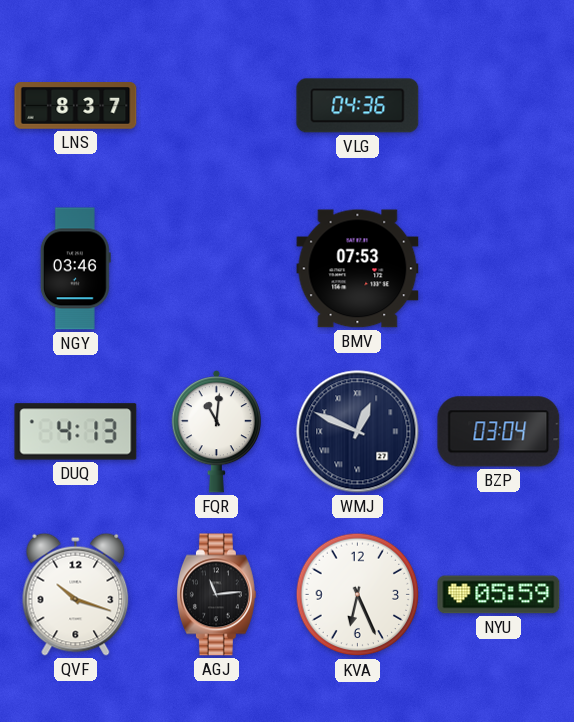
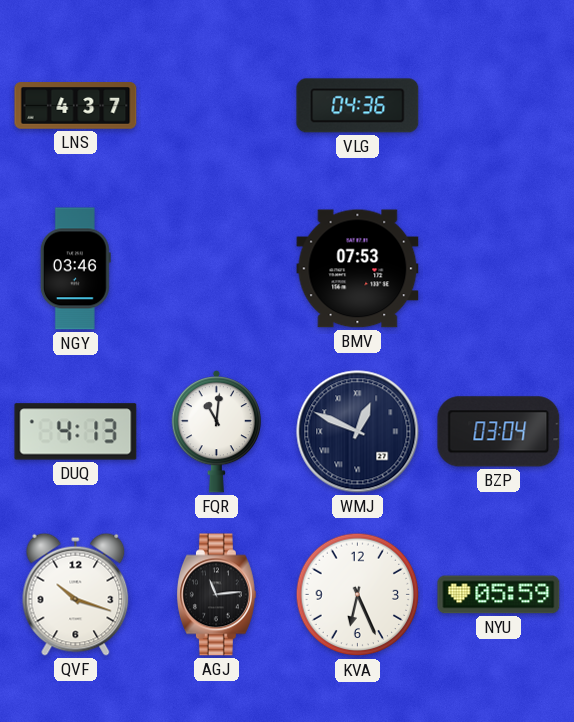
LNS: 8:37 -> 4:37
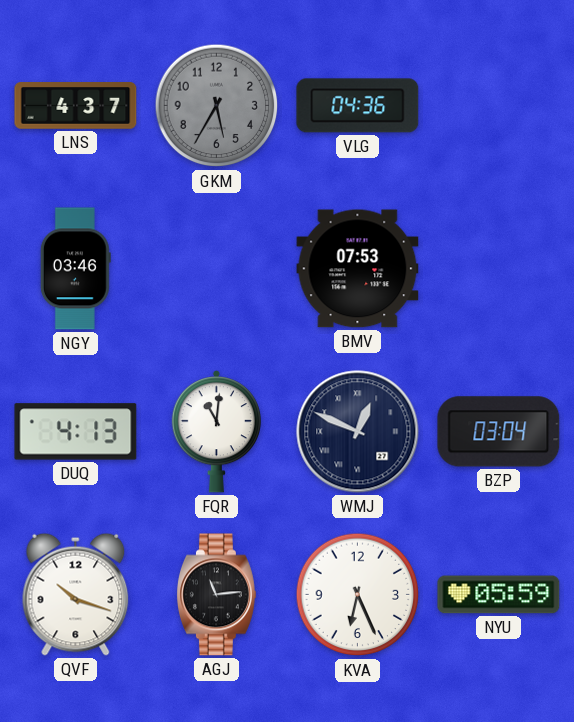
GKM: none -> 5:35
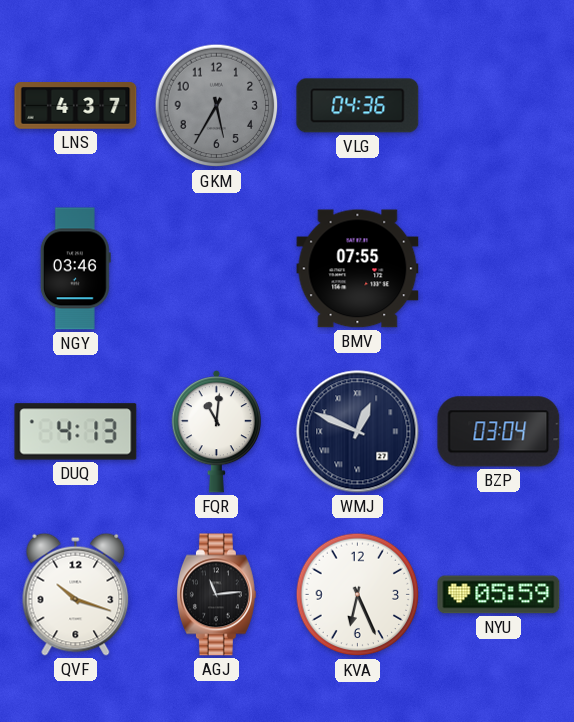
BMV: 07:53 -> 07:55
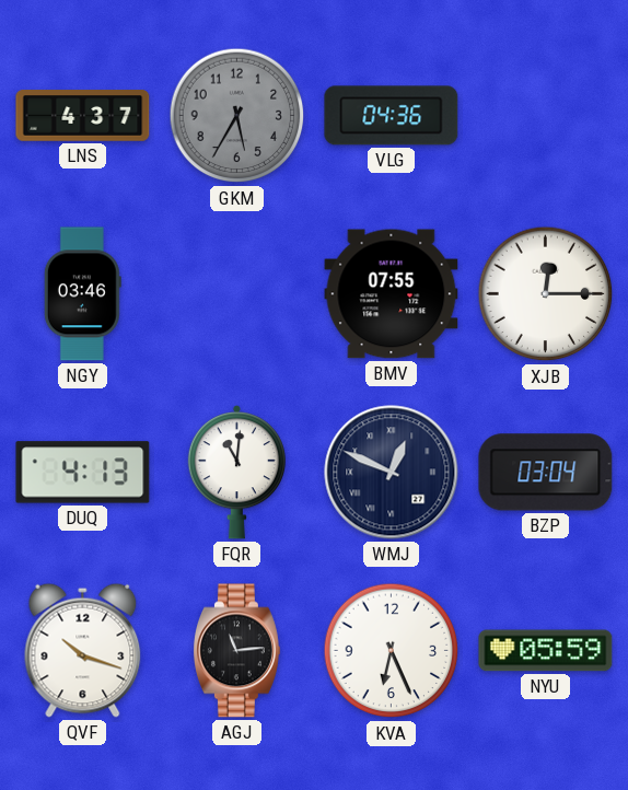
XJB: none -> 12:15
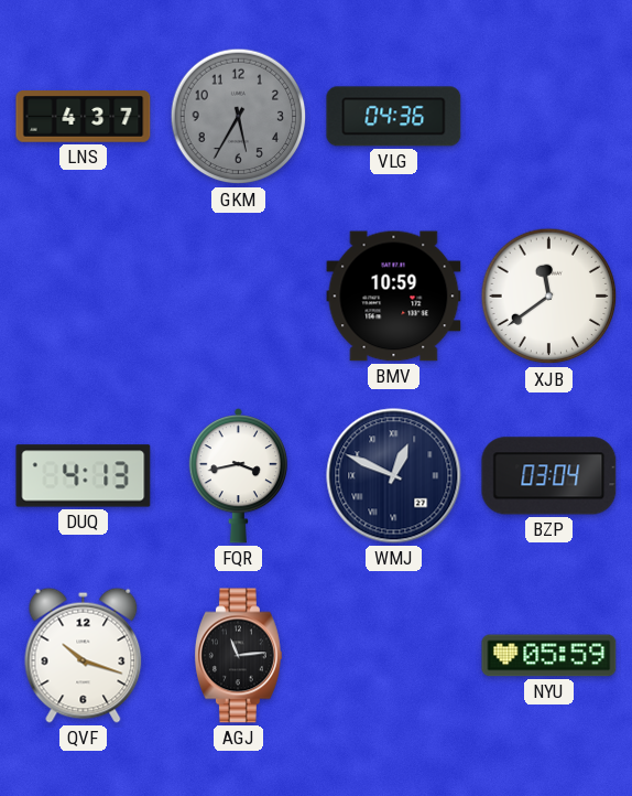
NGY: 03:46 -> none
BMV: 07:55 -> 10:59
XJB: 12:15 -> 11:39
FQR: 11:01 -> 3:43
KVA: 6:26 -> none
